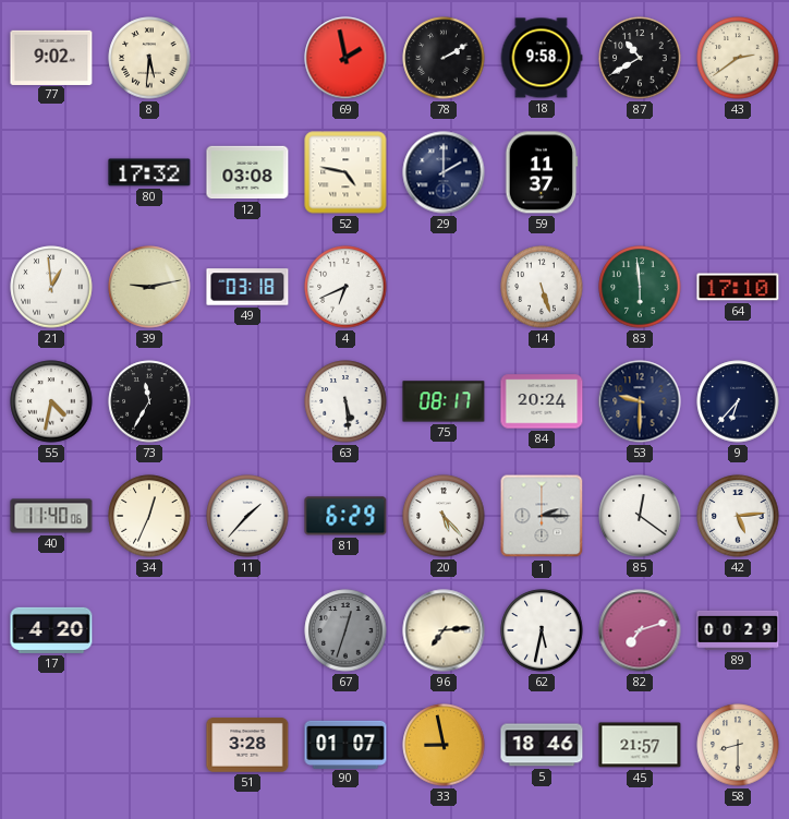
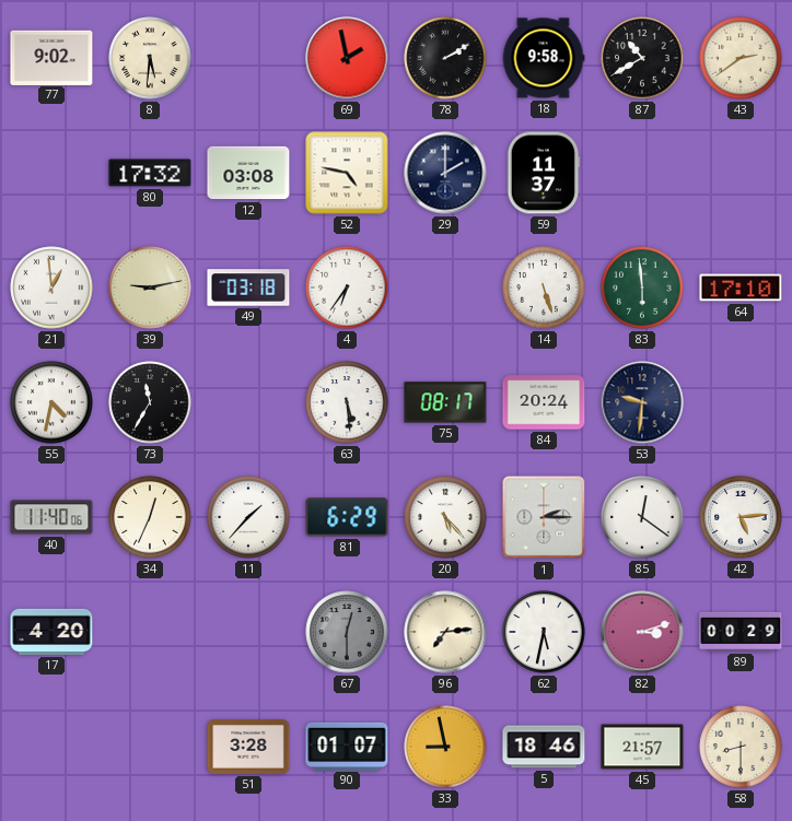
4: 6:41 -> 6:36
53: 9:30 -> 9:31
9: 6:37 -> none
67: 12:33 -> 12:30
82: 7:12 -> 3:12
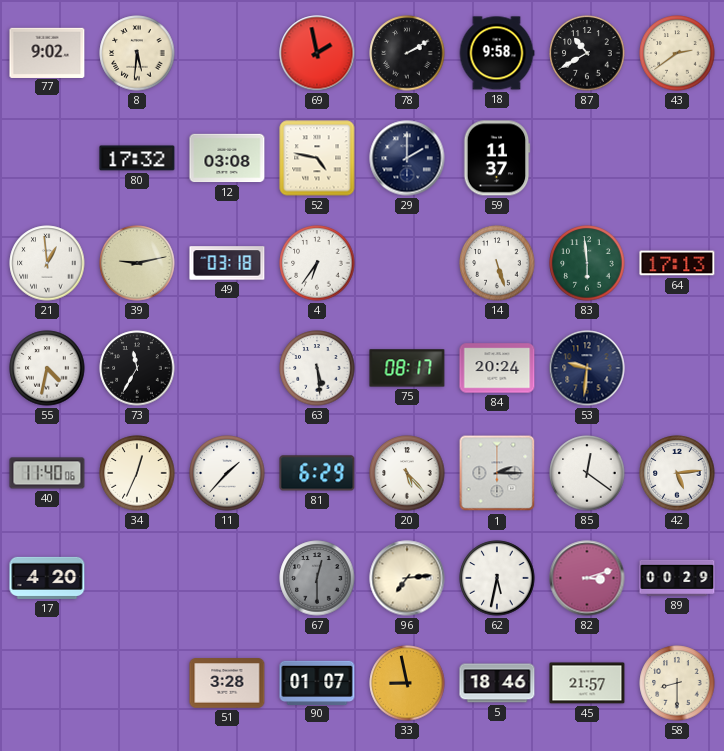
64: 17:10 -> 17:13
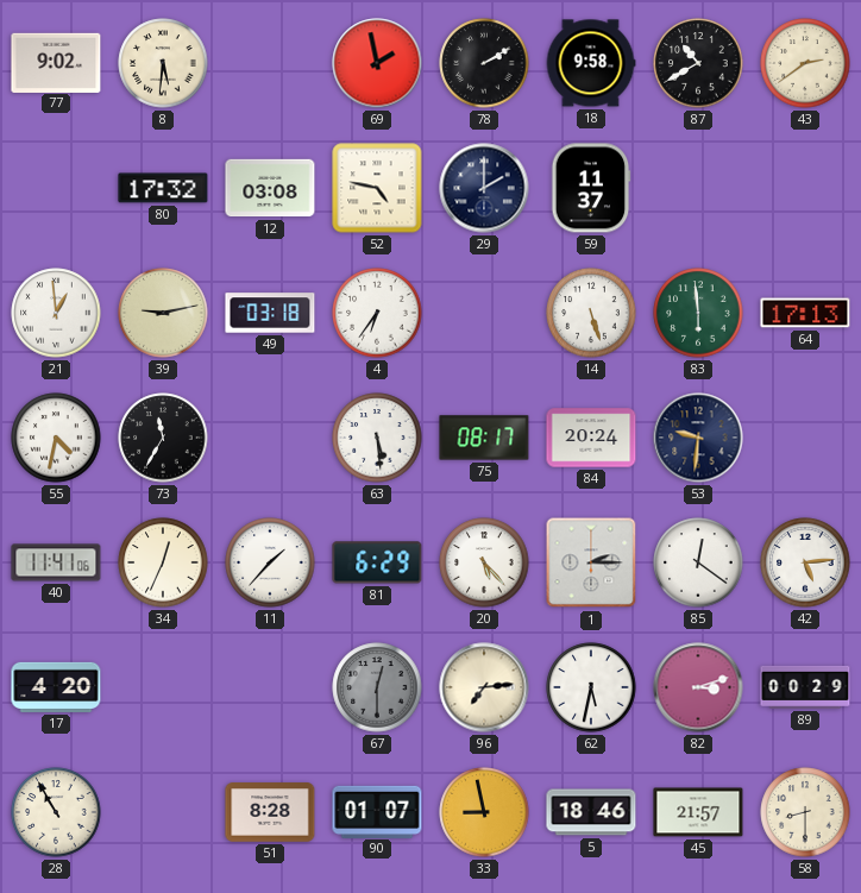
40: 11:40 -> 11:41
28: none -> 10:55
51: 3:28 -> 8:28
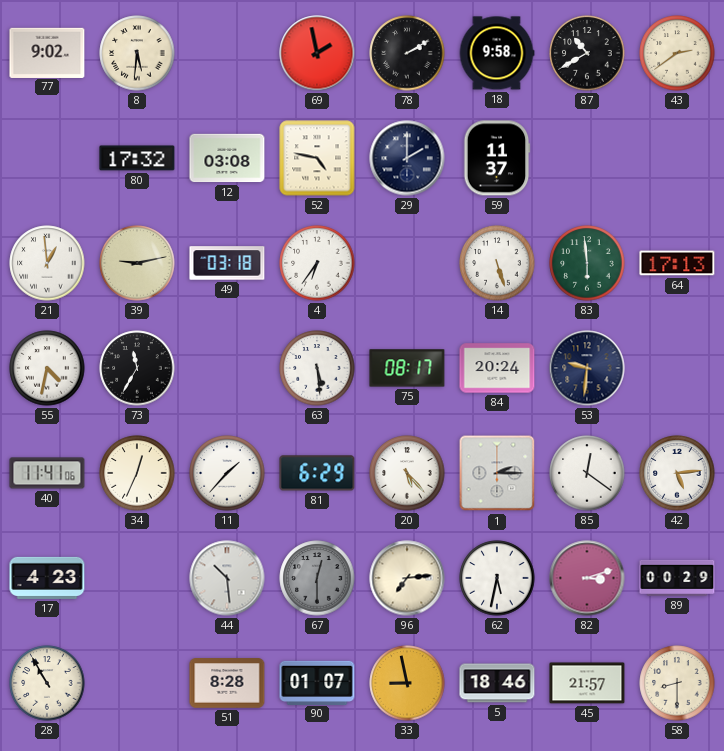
17: 4:20 -> 4:23
44: none -> 10:29
